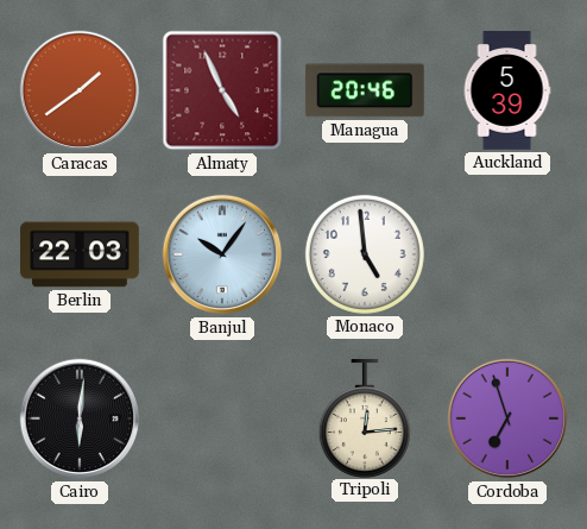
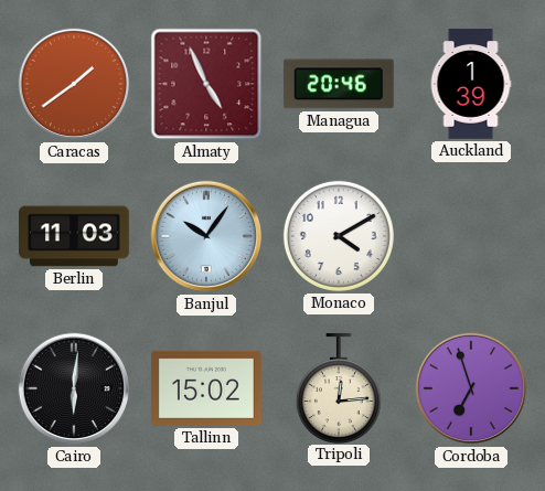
Auckland: 5:39 -> 1:39
Berlin: 22:03 -> 11:03
Monaco: 4:59 -> 4:10
Tallinn: none -> 15:02
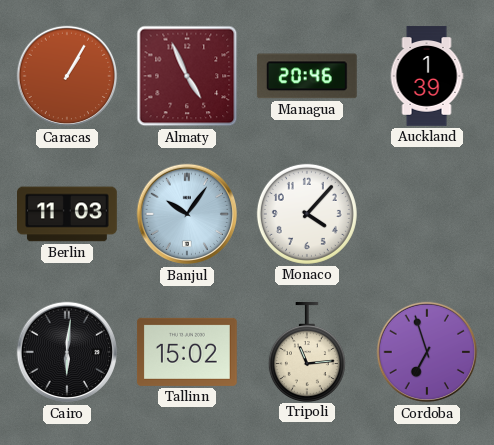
Caracas: 1:39 -> 1:05
Monaco: 4:10 -> 4:07
Tripoli: 12:14 -> 11:14
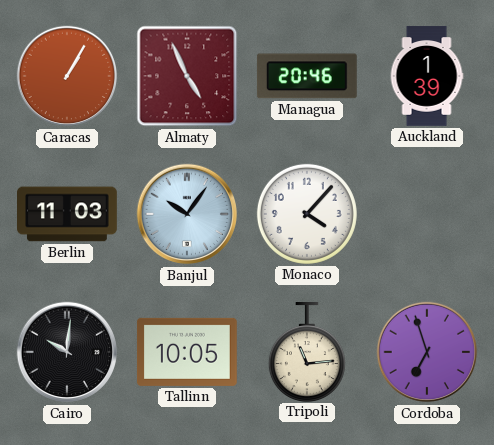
Cairo: 6:01 -> 10:01
Tallinn: 15:02 -> 10:05
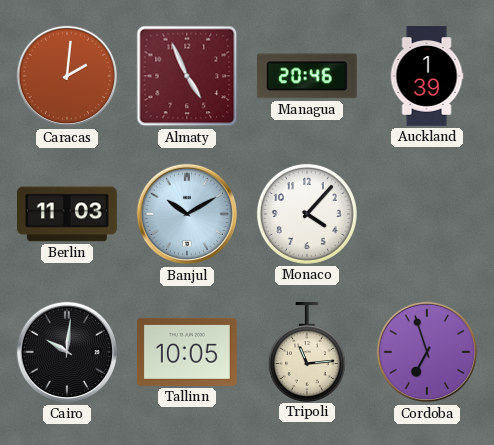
Caracas: 1:05 -> 2:01
Banjul: 10:06 -> 10:10
